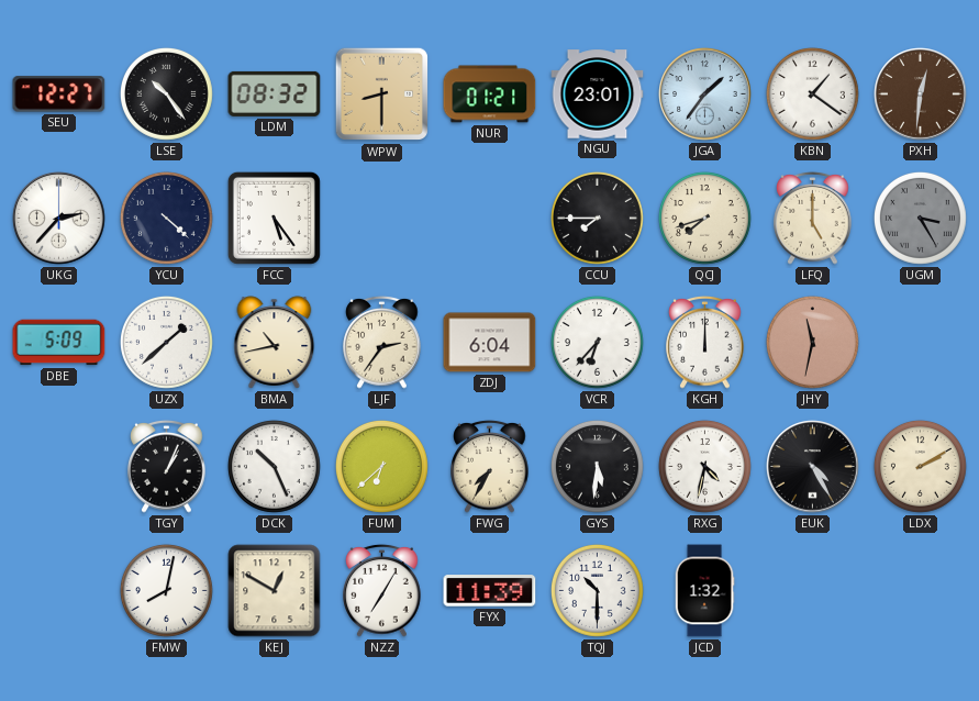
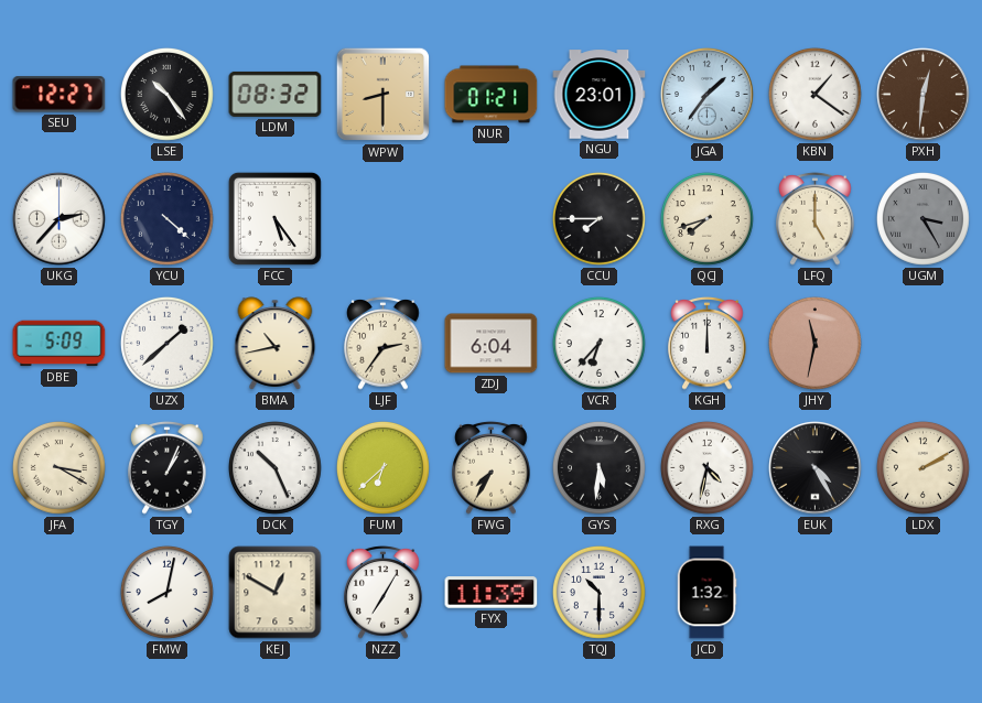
JFA: none -> 3:20
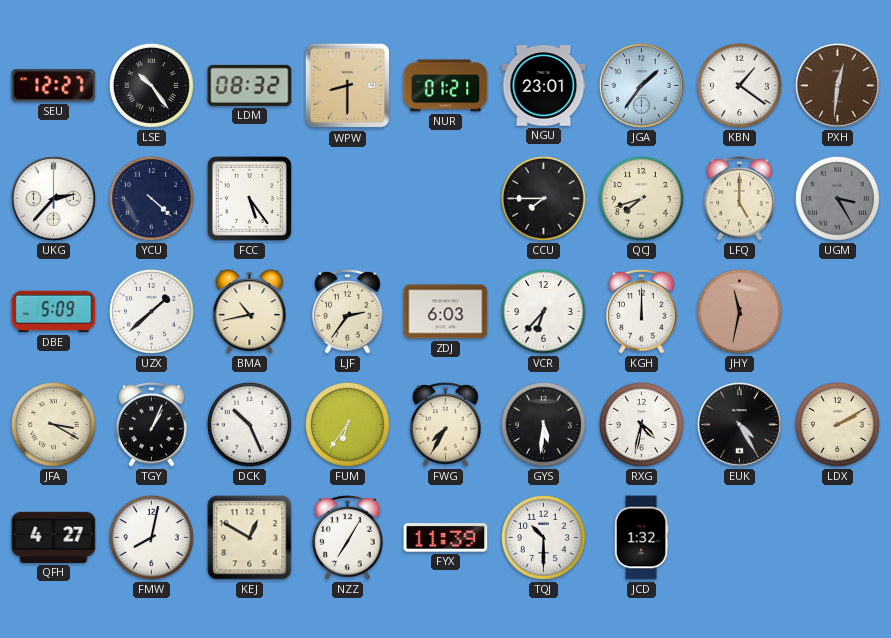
ZDJ: 6:04 -> 6:03
FUM: 6:38 -> 6:36
QFH: none -> 4:27
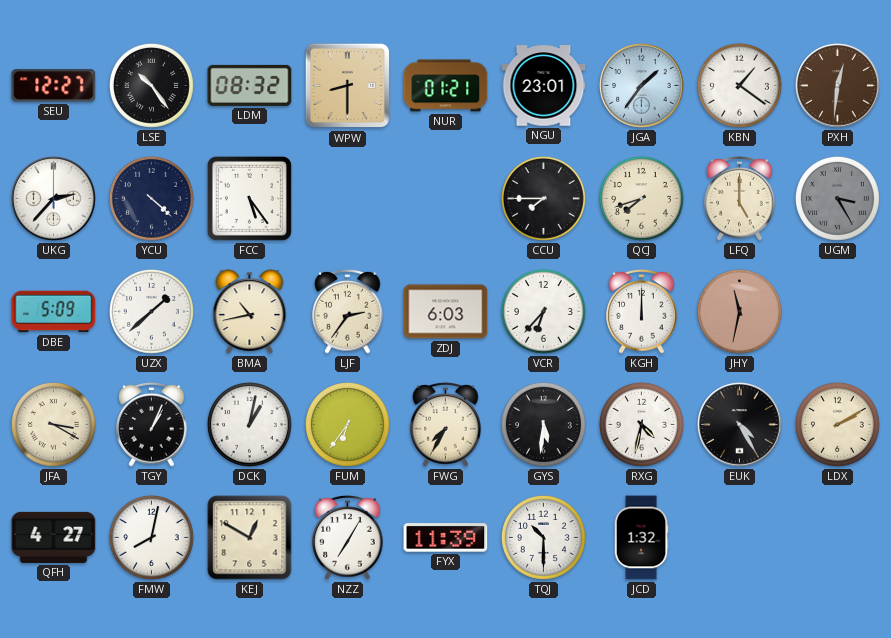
DCK: 10:26 -> 1:02
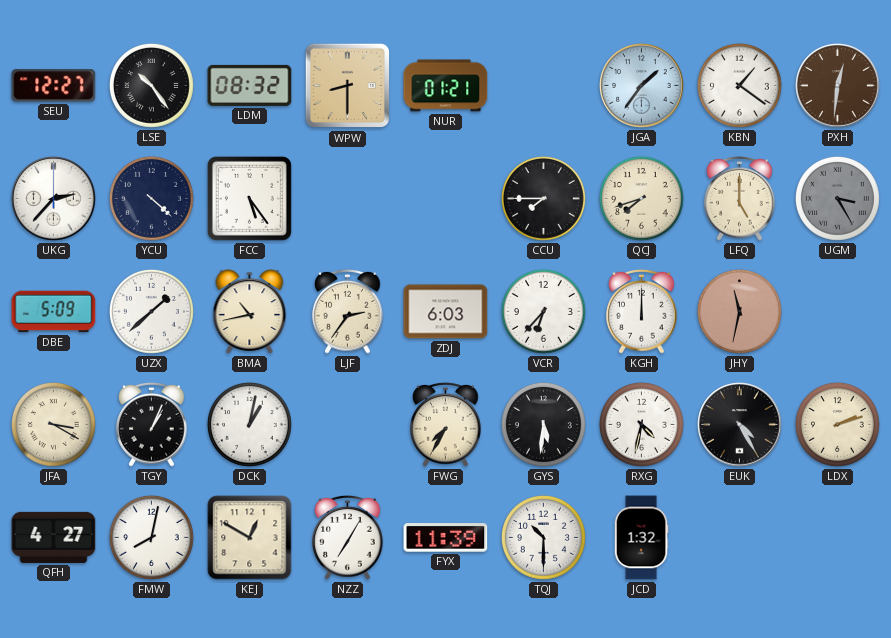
NGU: 23:01 -> none
FUM: 6:36 -> none
LDX: 2:10 -> 2:12
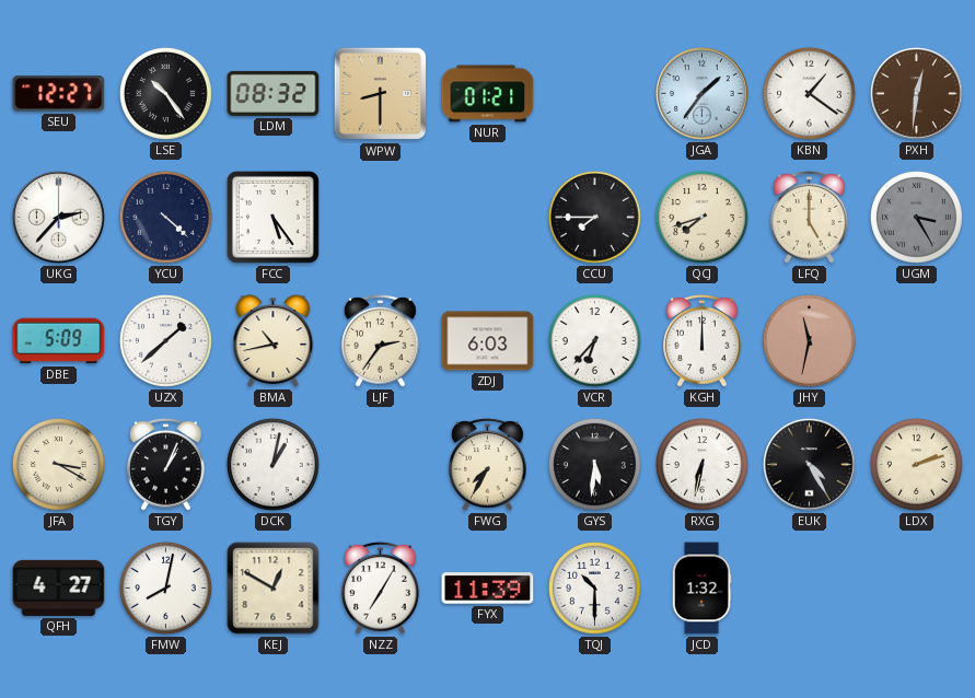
RXG: 4:32 -> 6:32
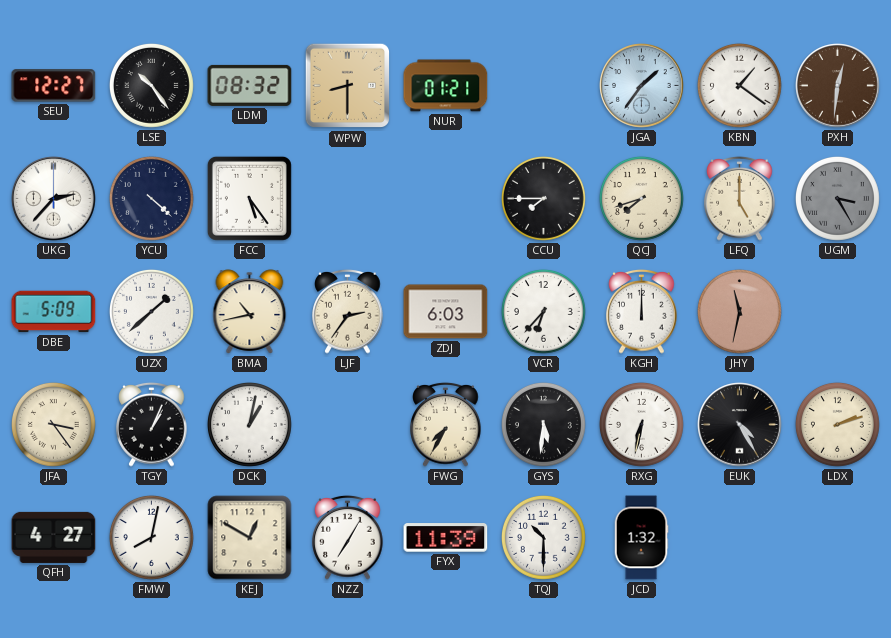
JFA: 3:20 -> 3:24
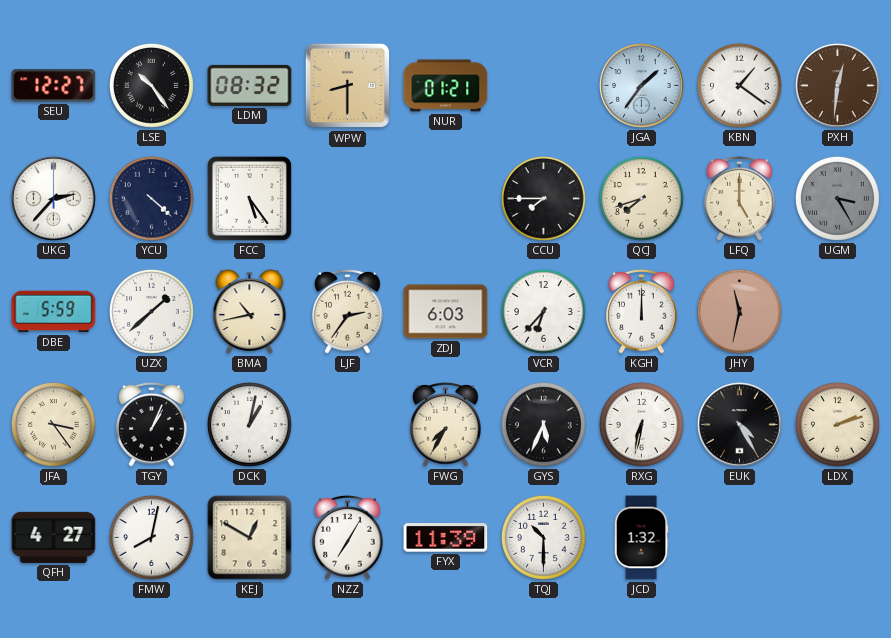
DBE: 5:09 -> 5:59
GYS: 5:31 -> 5:34
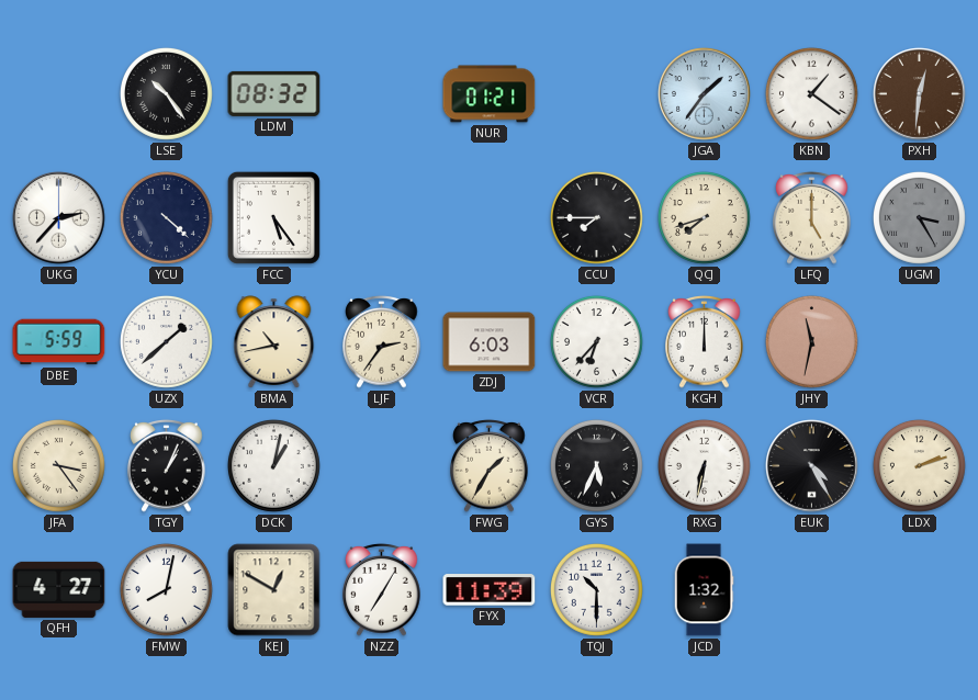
SEU: 12:27 -> none
WPW: 8:30 -> none
FWG: 7:35 -> 1:35
